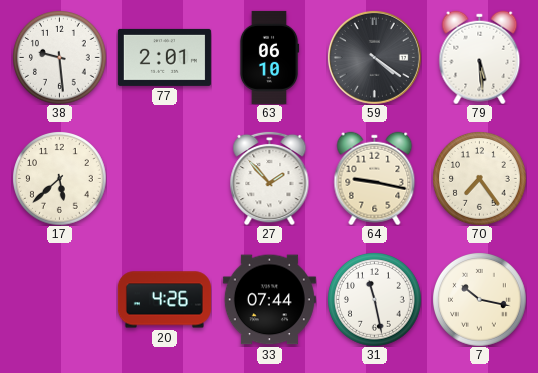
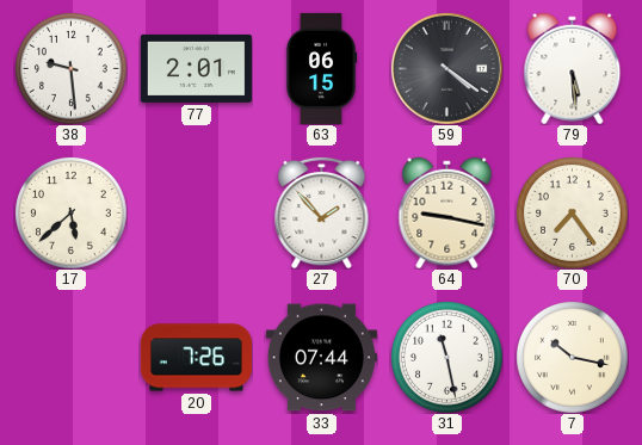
63: 06:10 -> 06:15
20: 4:26 -> 7:26
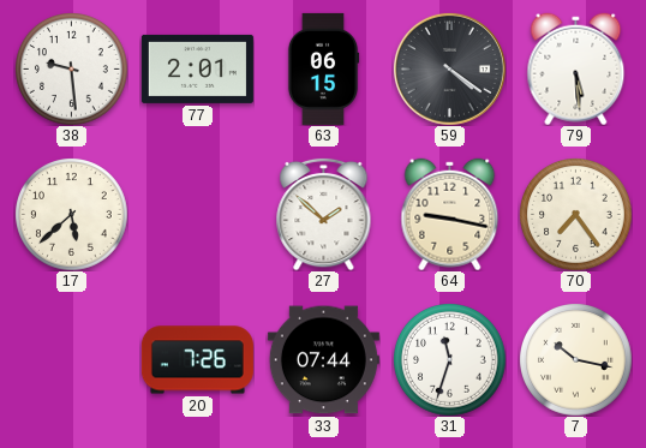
27: 1:53 -> 1:52
31: 11:28 -> 11:33
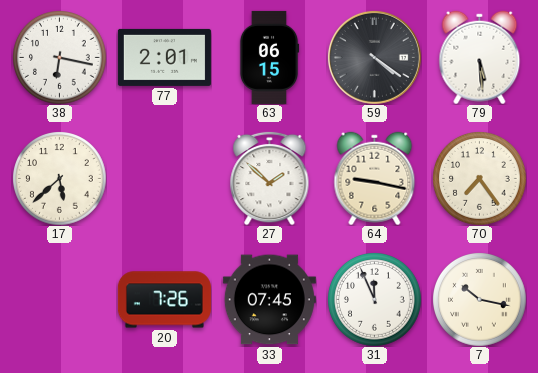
38: 9:29 -> 6:17
33: 07:44 -> 07:45
31: 11:33 -> 11:56
